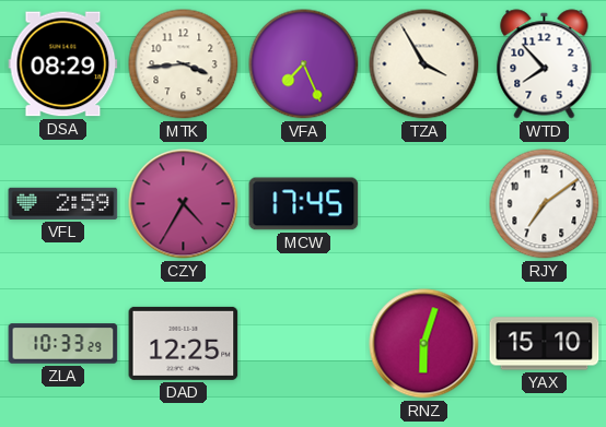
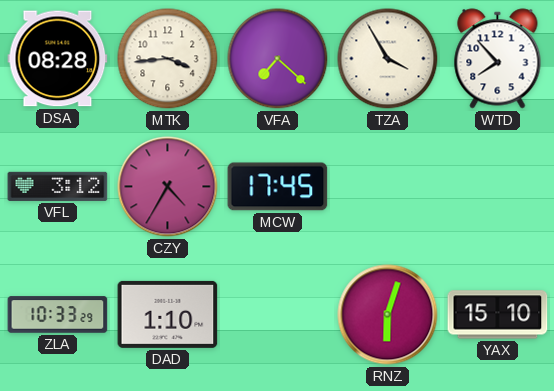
DSA: 08:29 -> 08:28
VFA: 7:26 -> 7:22
VFL: 2:59 -> 3:12
RJY: 7:09 -> none
DAD: 12:25 -> 1:10
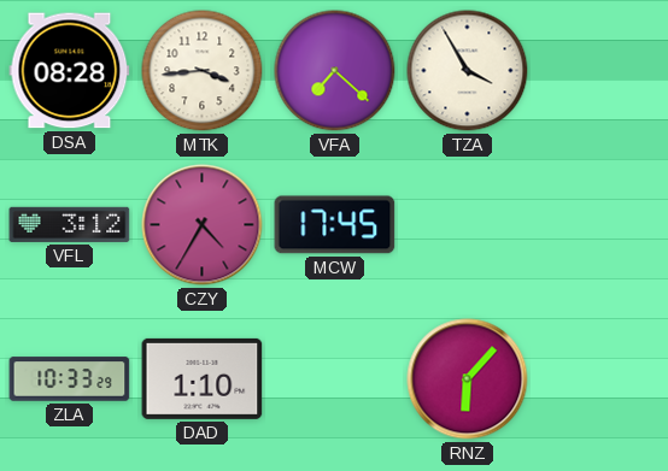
WTD: 7:53 -> none
RNZ: 6:03 -> 6:07
YAX: 15:10 -> none
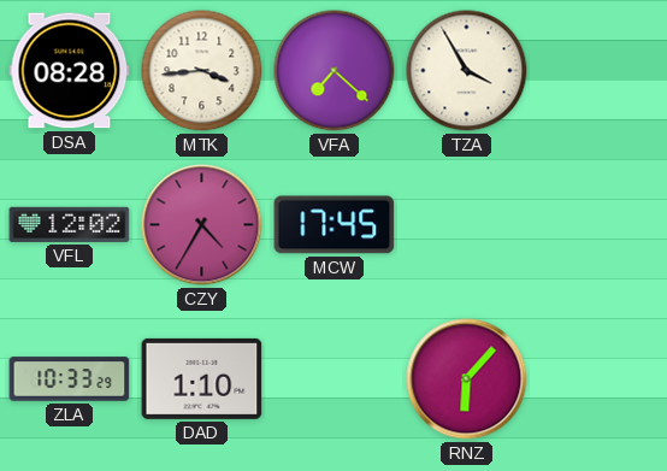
VFL: 3:12 -> 12:02
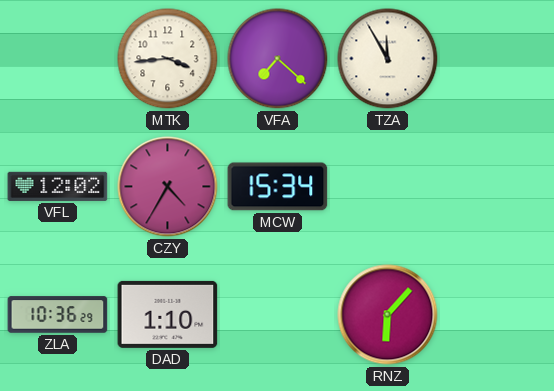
DSA: 08:28 -> none
TZA: 3:55 -> 11:55
MCW: 17:45 -> 15:34
ZLA: 10:33 -> 10:36
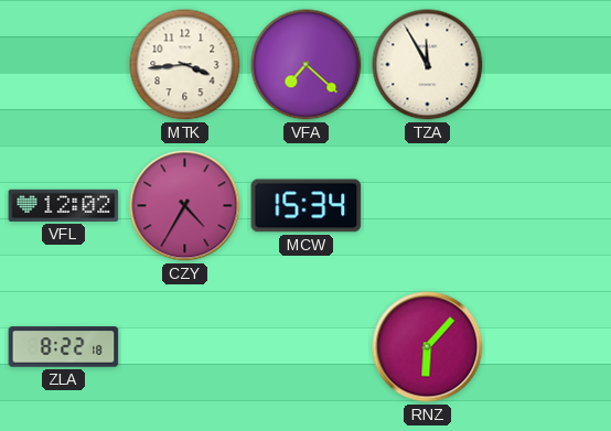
ZLA: 10:36 -> 8:22
DAD: 1:10 -> none
